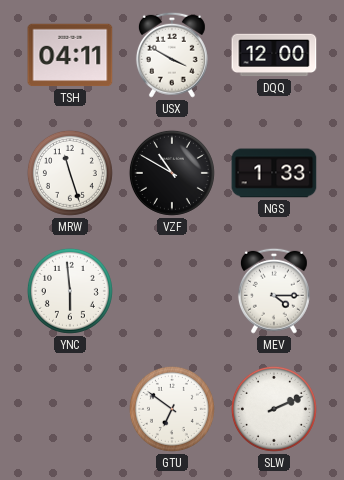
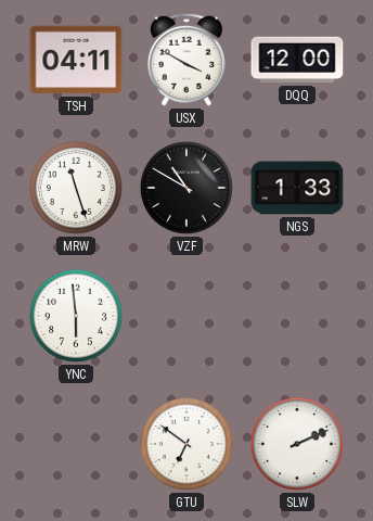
MEV: 4:15 -> none
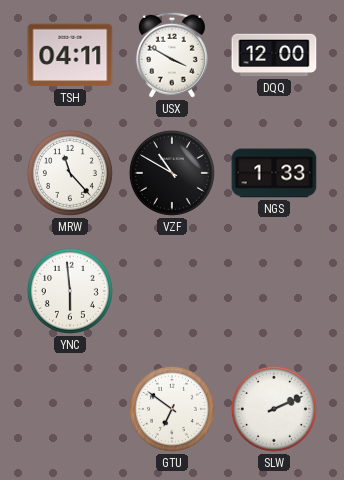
MRW: 11:27 -> 11:23
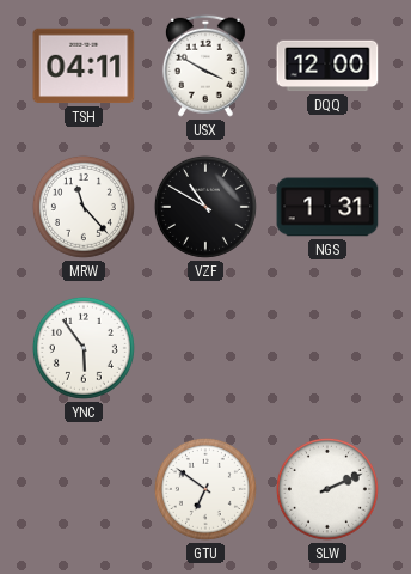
NGS: 1:33 -> 1:31
YNC: 5:59 -> 5:54
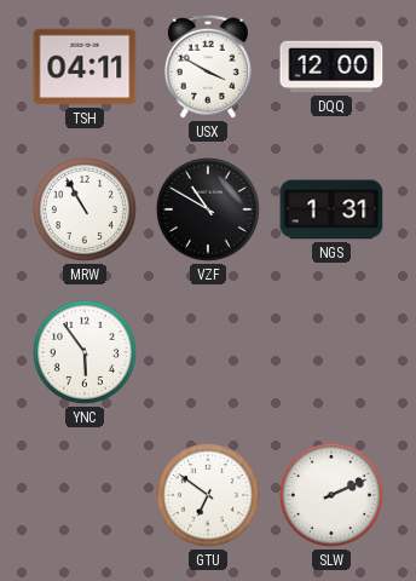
MRW: 11:23 -> 10:55
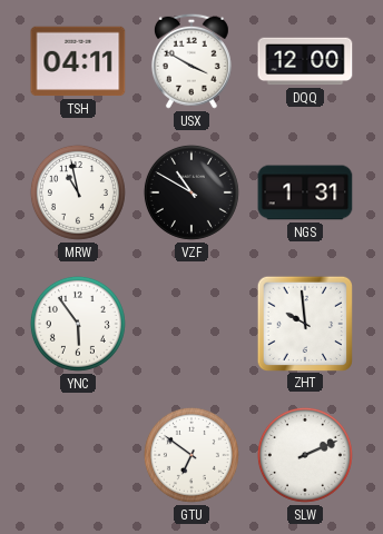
MRW: 10:55 -> 10:58
ZHT: none -> 9:59
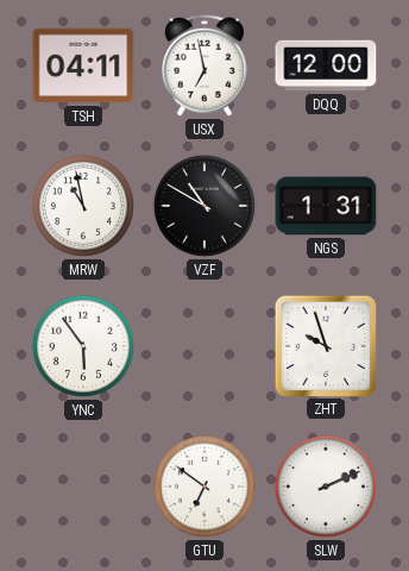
USX: 3:50 -> 6:58
ZHT: 9:59 -> 9:57
